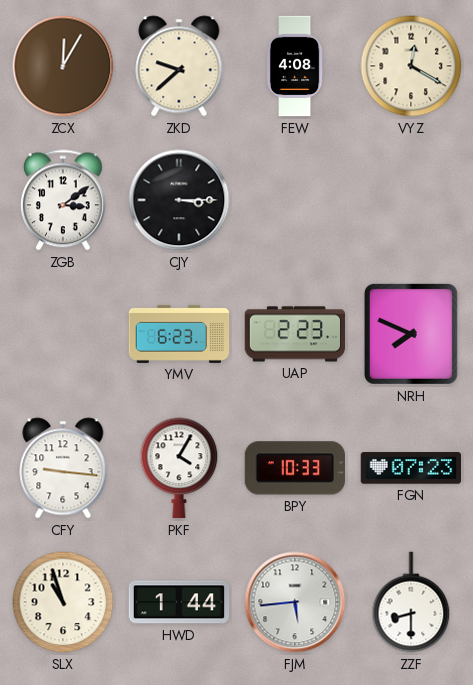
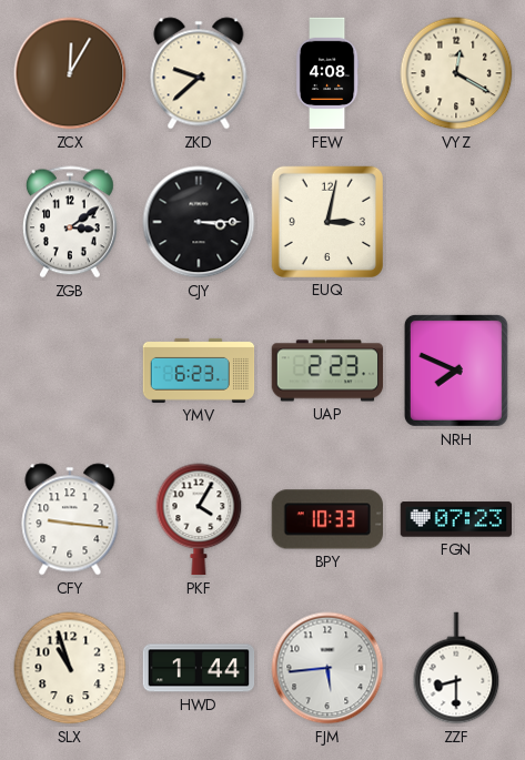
EUQ: none -> 3:02
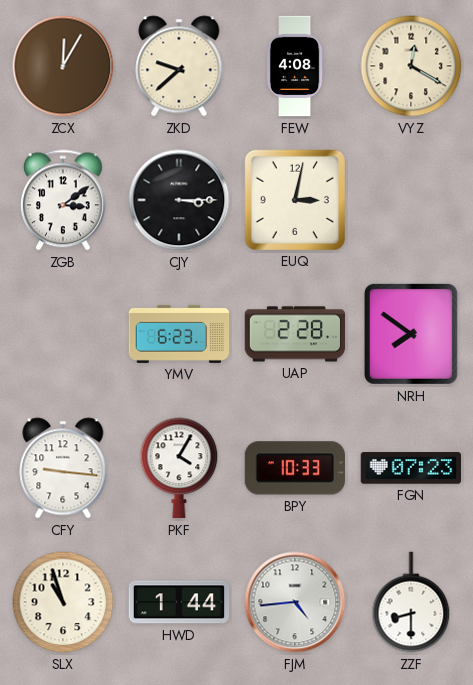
UAP: 2:23 -> 2:28
NRH: 7:49 -> 7:51
FJM: 5:44 -> 4:44
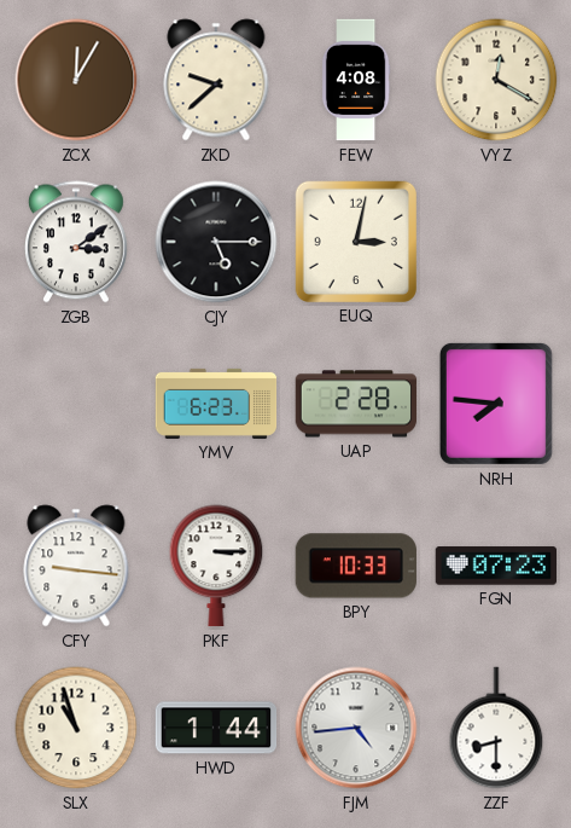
CJY: 3:15 -> 5:15
NRH: 7:51 -> 7:46
PKF: 4:05 -> 3:15
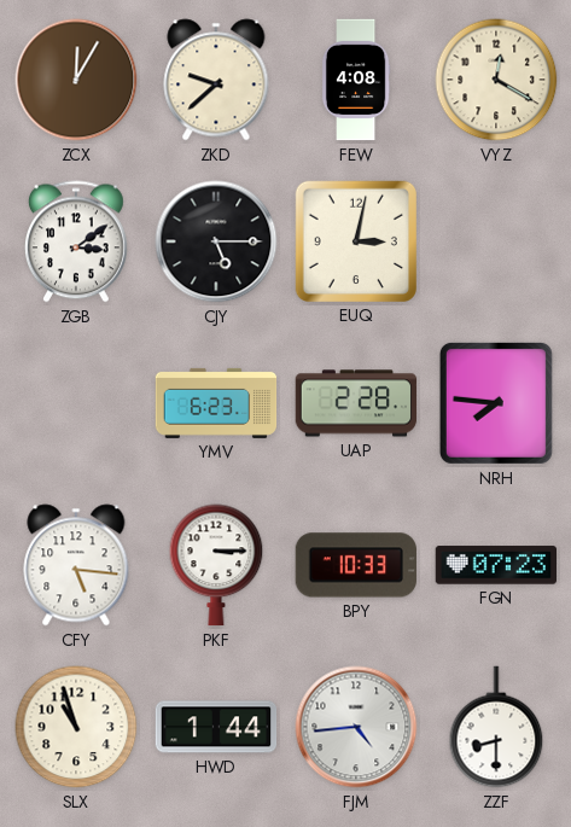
CFY: 9:16 -> 5:16
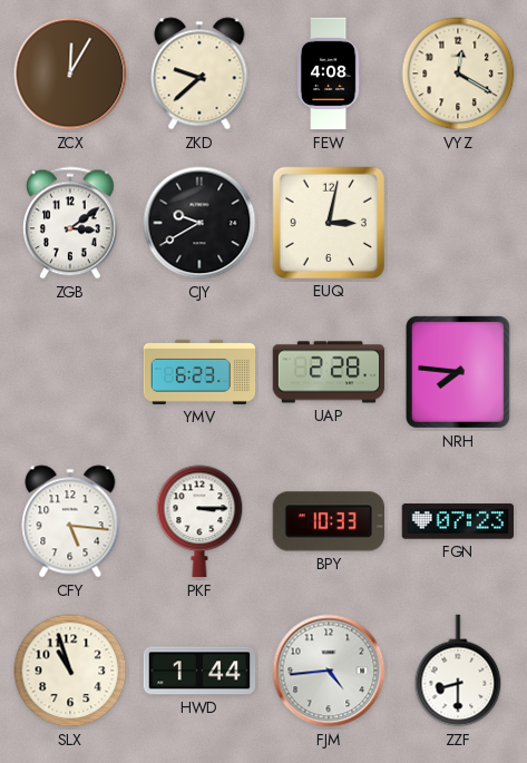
CJY: 5:15 -> 9:40
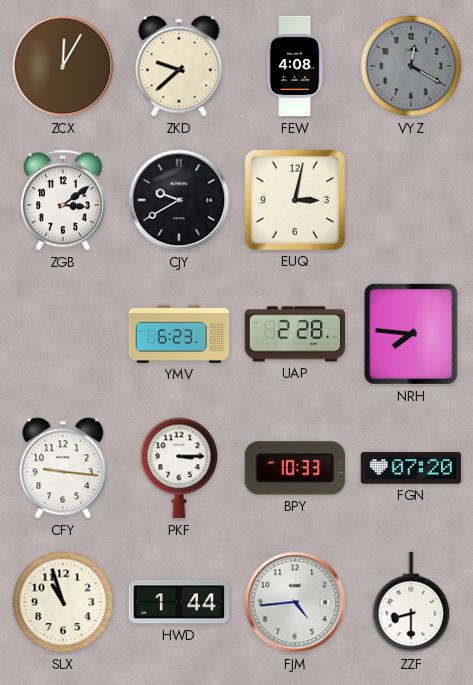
VYZ dial: cream -> grey
CFY: 5:16 -> 9:16
FGN: 07:23 -> 07:20
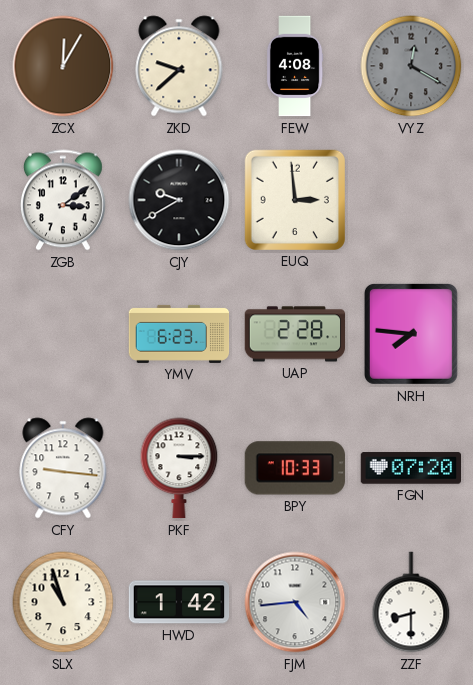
EUQ: 3:02 -> 2:59
HWD: 1:44 -> 1:42
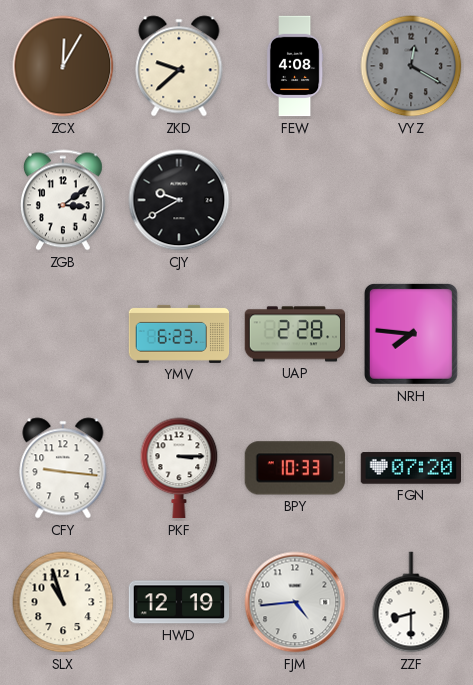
EUQ: 2:59 -> none
HWD: 1:42 -> 12:19
